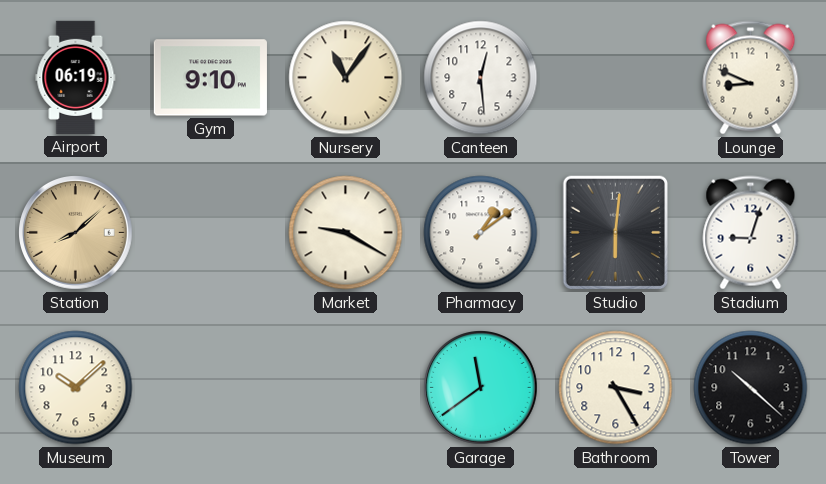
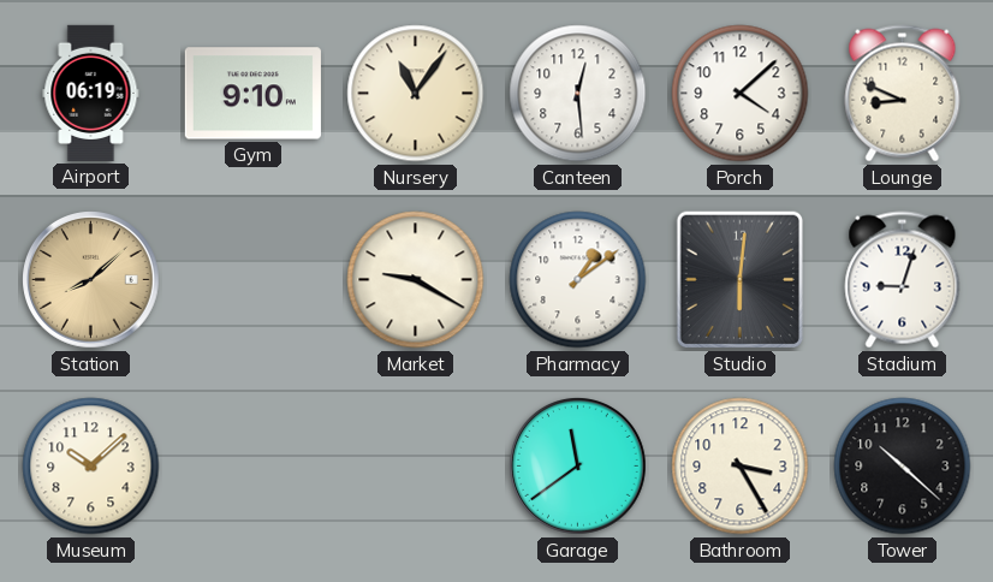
Porch: none -> 4:08
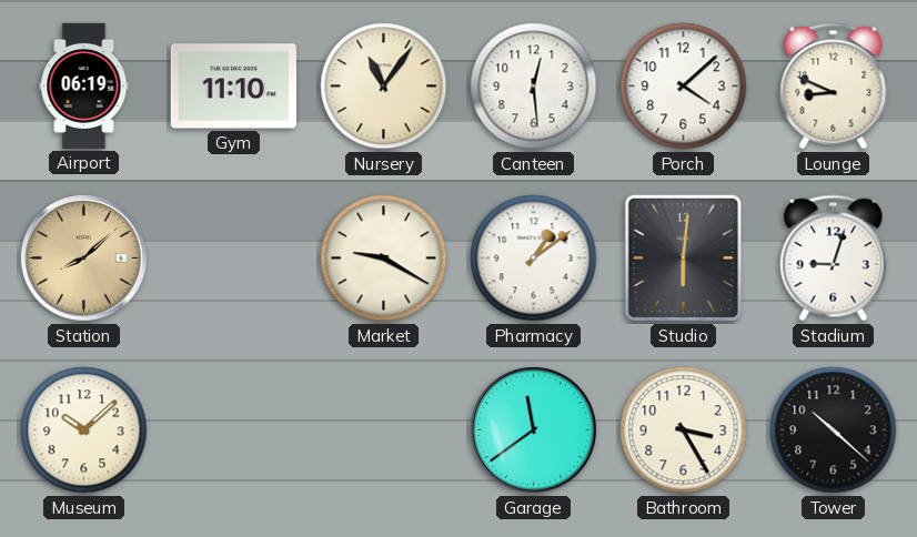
Gym: 9:10 -> 11:10
